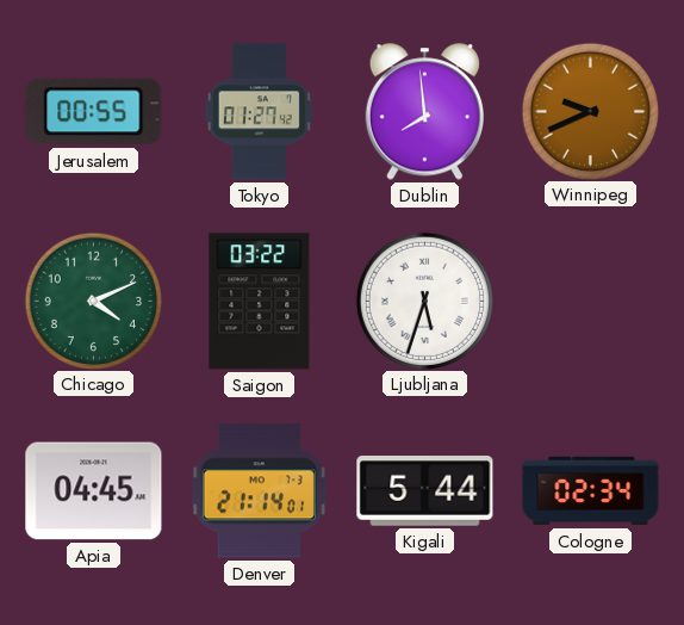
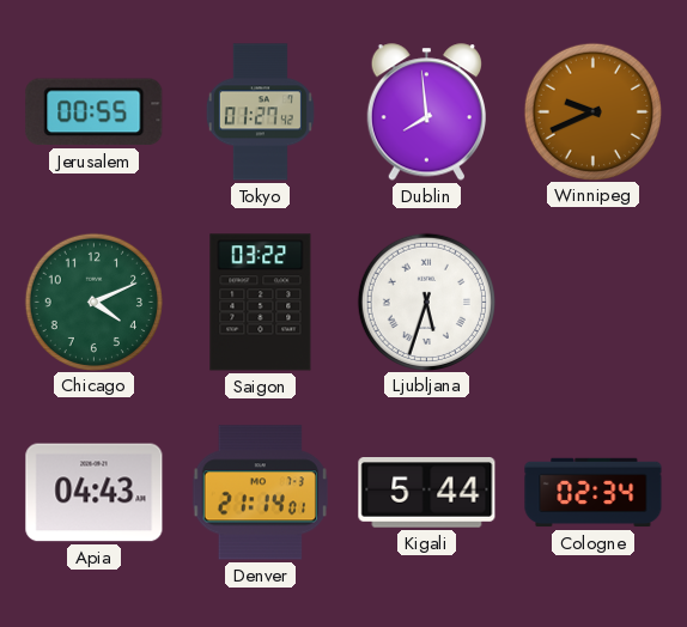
Apia: 04:45 -> 04:43
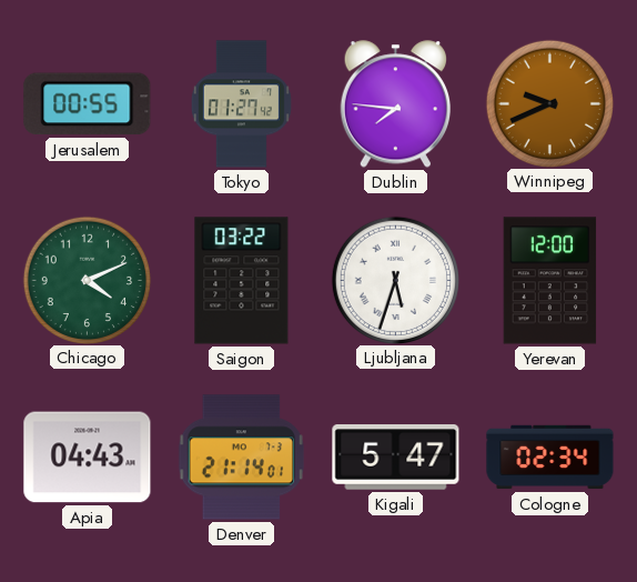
Dublin: 7:59 -> 7:46
Yerevan: none -> 12:00
Kigali: 5:44 -> 5:47
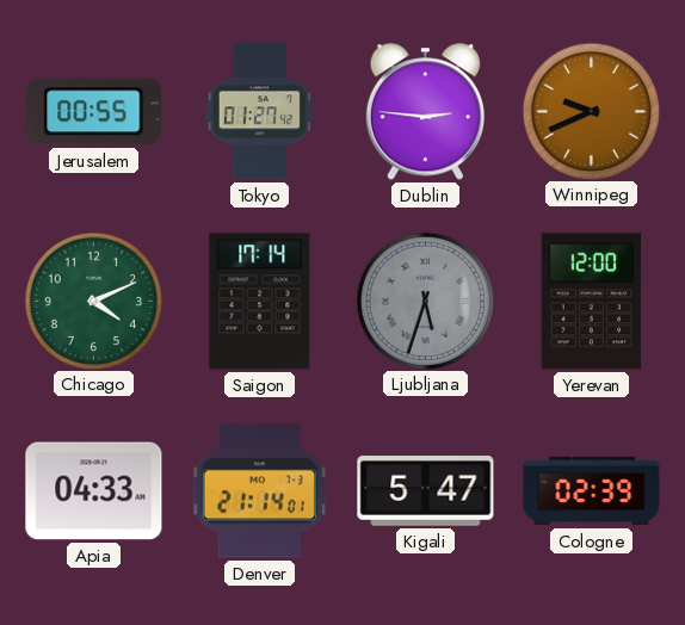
Dublin: 7:46 -> 2:46
Saigon: 03:22 -> 17:14
Ljubljana dial: white -> grey
Apia: 04:43 -> 04:33
Cologne: 02:34 -> 02:39
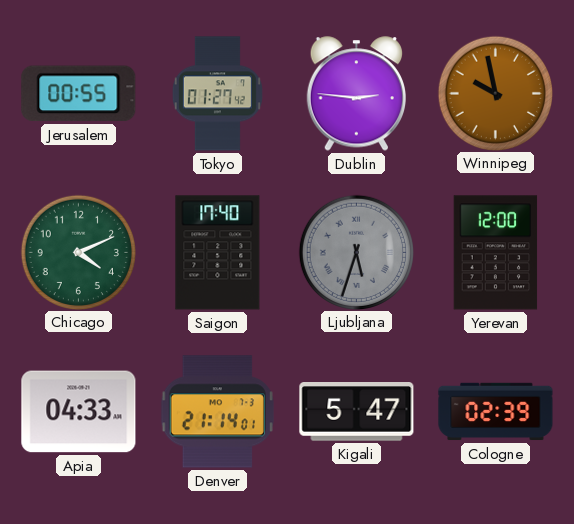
Winnipeg: 9:41 -> 9:58
Saigon: 17:14 -> 17:40
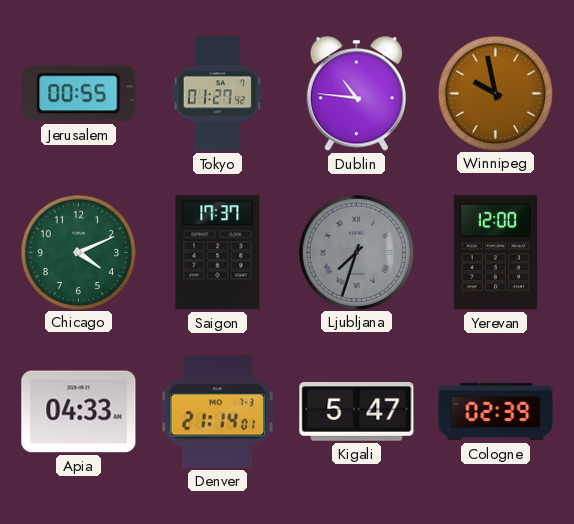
Dublin: 2:46 -> 10:46
Saigon: 17:40 -> 17:37
Ljubljana: 5:33 -> 7:33
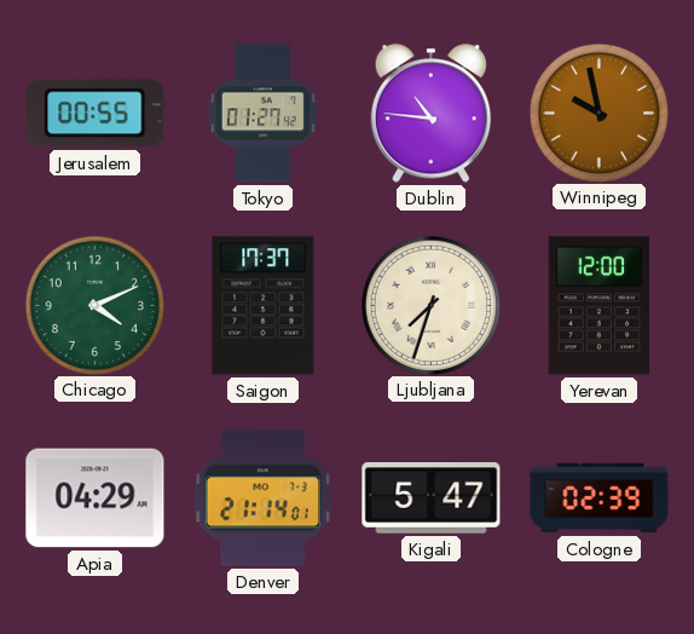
Ljubljana dial: grey -> cream
Apia: 04:33 -> 04:29
